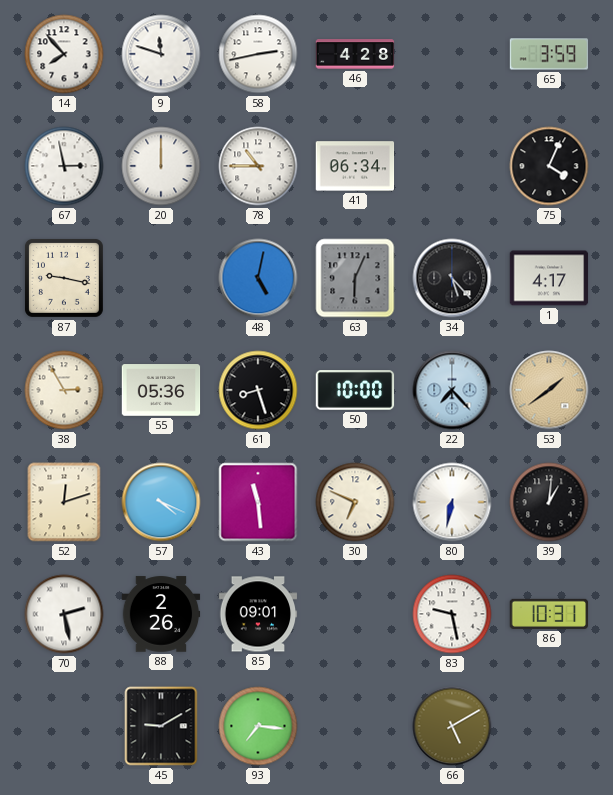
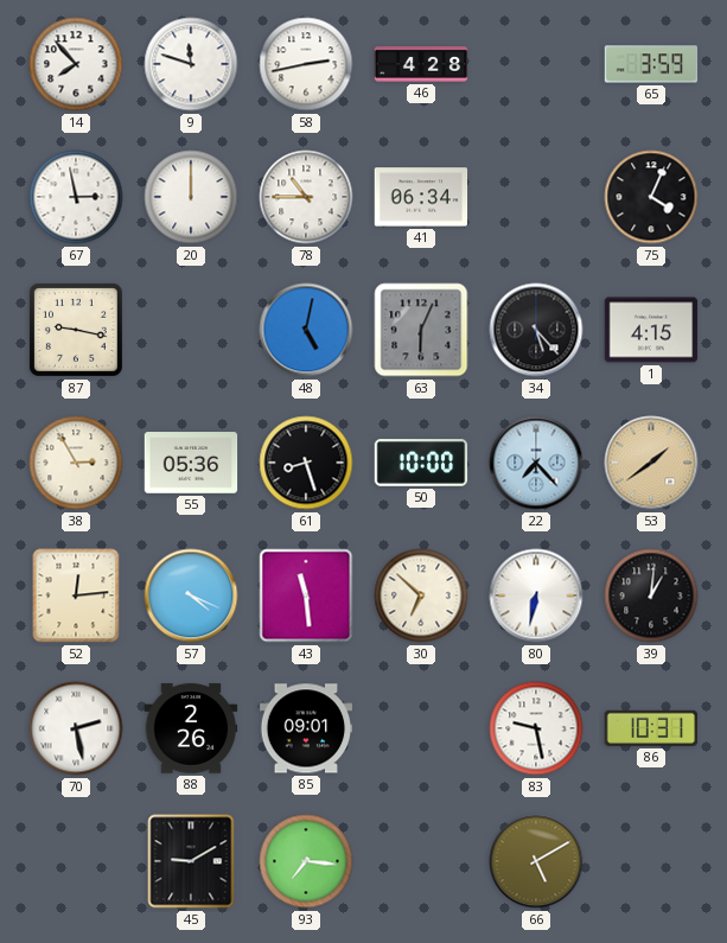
1: 4:17 -> 4:15
52: 12:12 -> 12:14
30: 6:49 -> 6:52
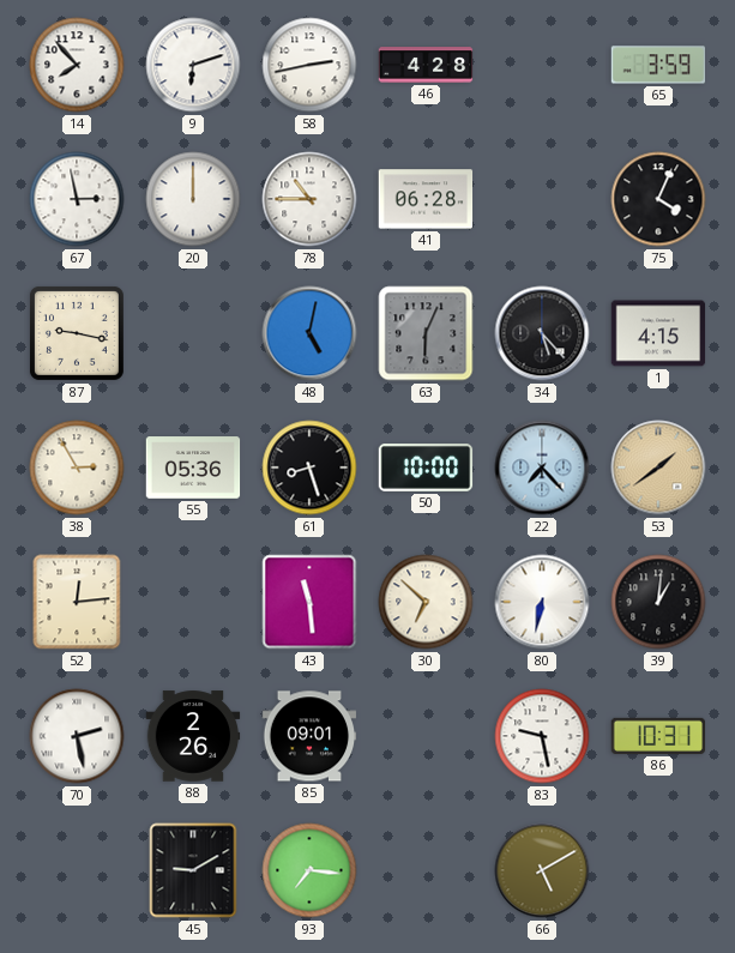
9: 11:48 -> 6:12
41: 06:34 -> 06:28
57: 4:19 -> none
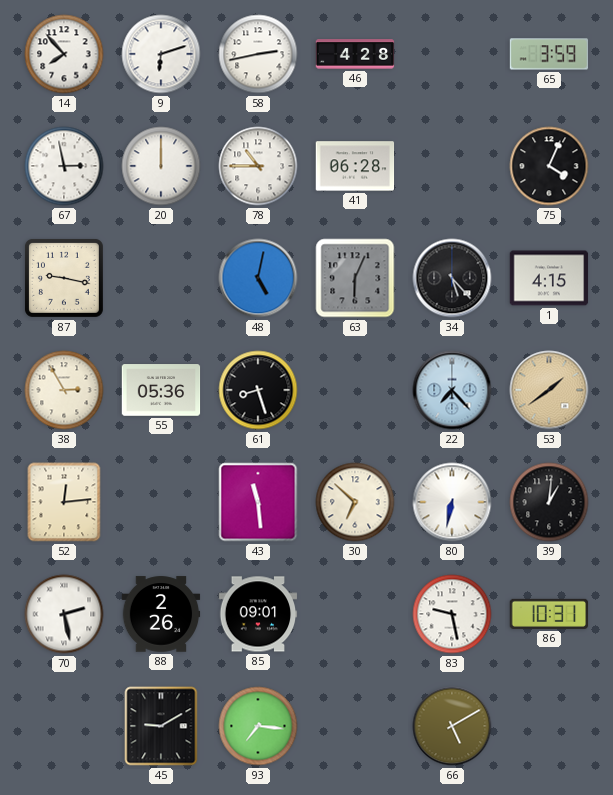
50: 10:00 -> none
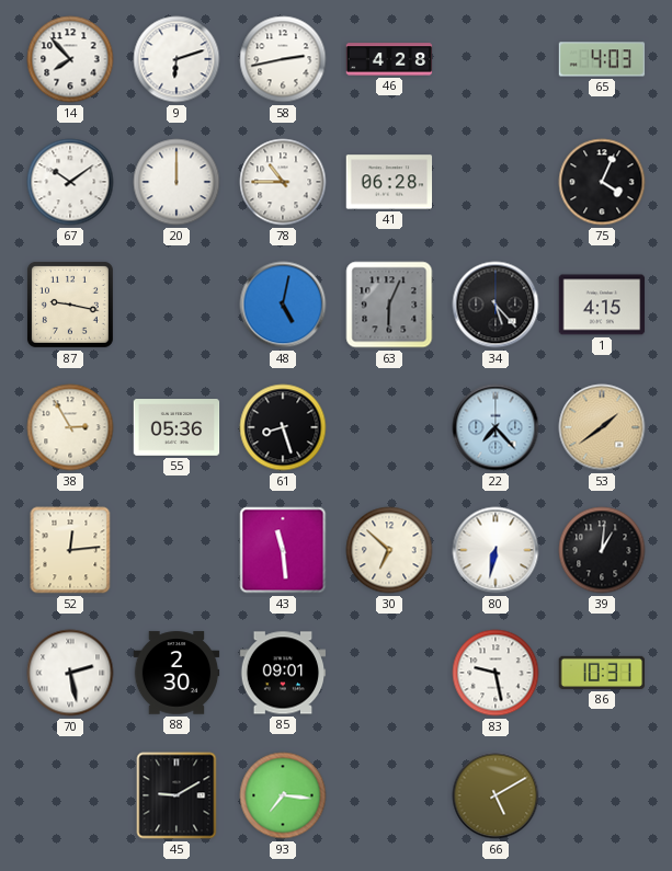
65: 3:59 -> 4:03
67: 2:58 -> 10:09
88: 2:26 -> 2:30
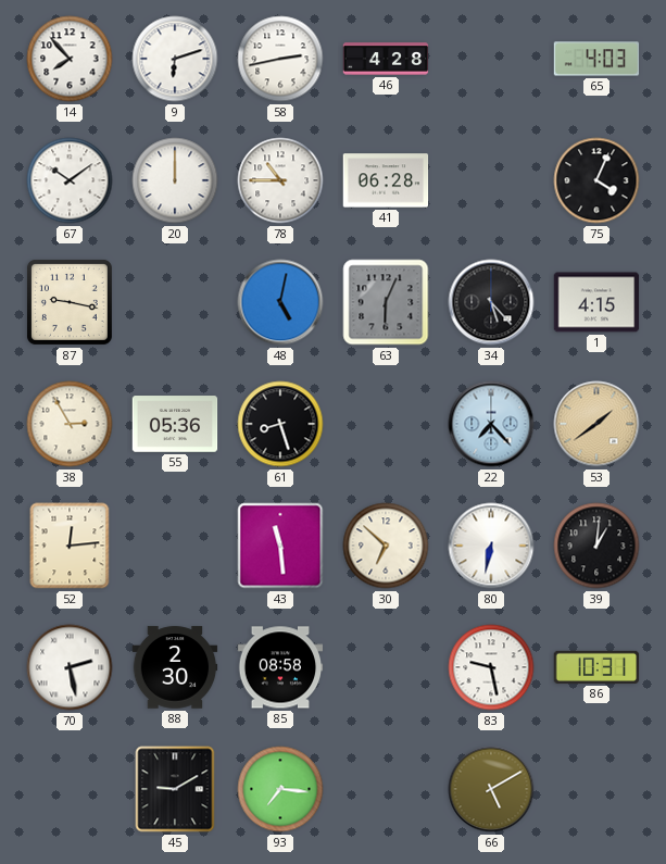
85: 09:01 -> 08:58
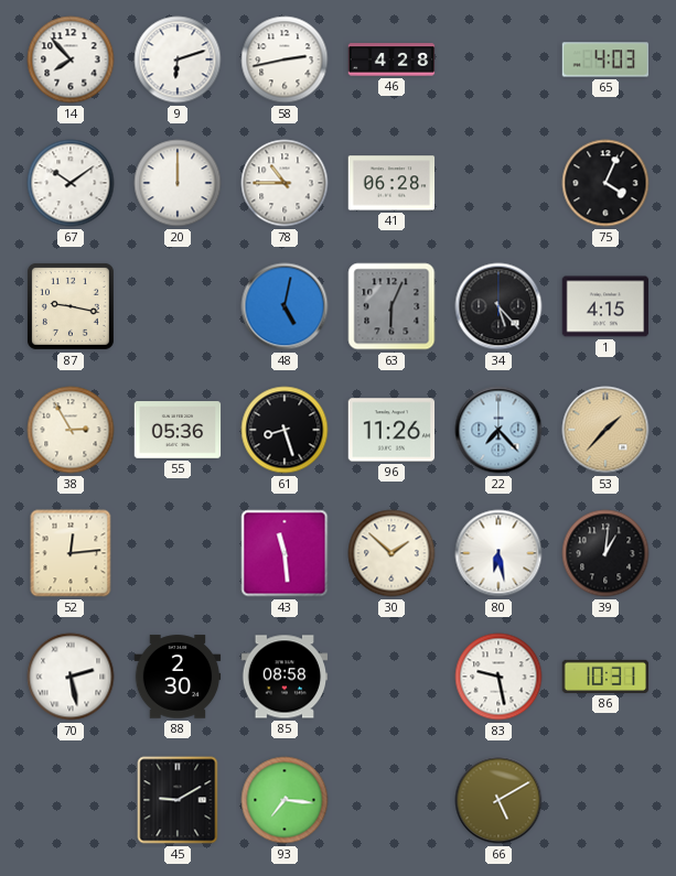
96: none -> 11:26
53: 1:39 -> 1:37
30: 6:52 -> 1:52
80: 6:32 -> 6:28
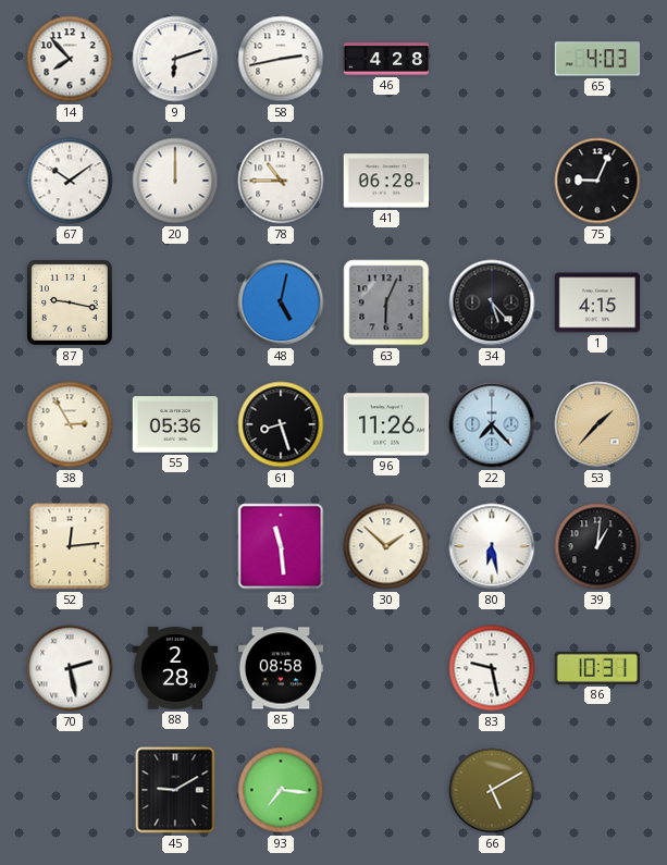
75: 4:04 -> 9:04
88: 2:30 -> 2:28
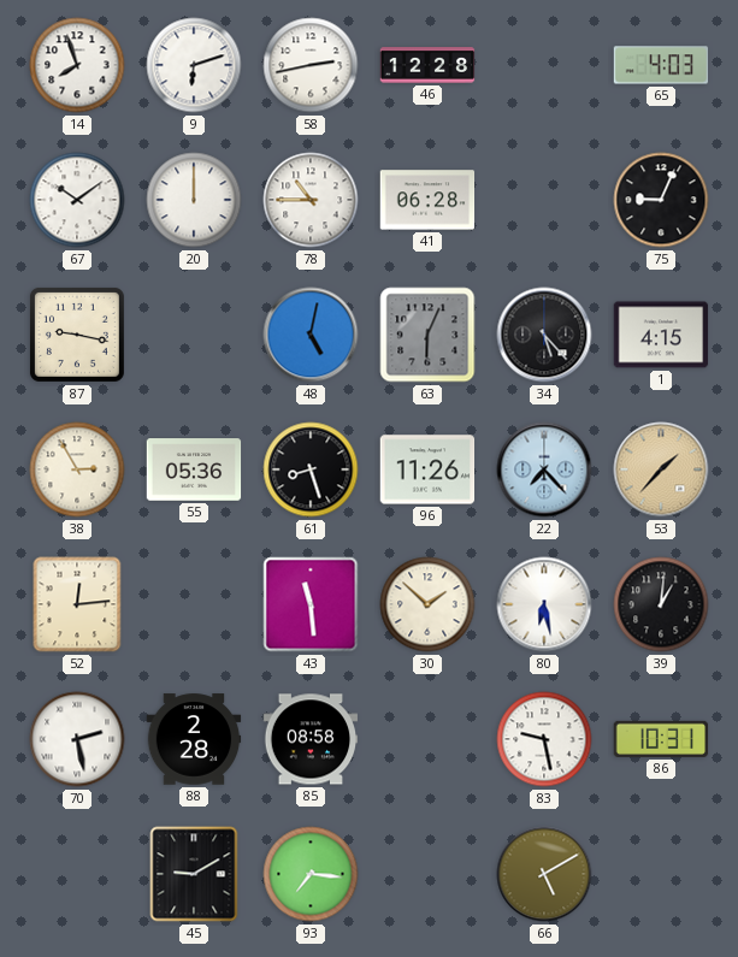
14: 7:53 -> 7:57
46: 4:28 -> 12:28
